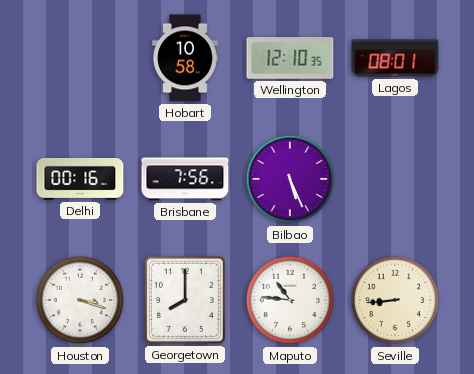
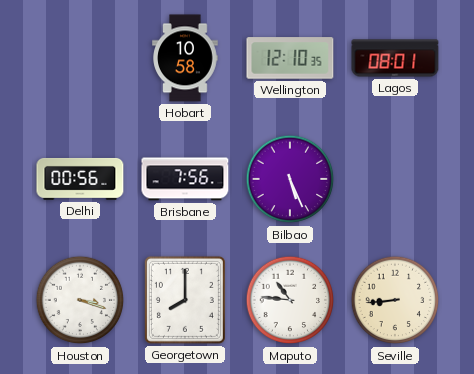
Delhi: 00:16 -> 00:56
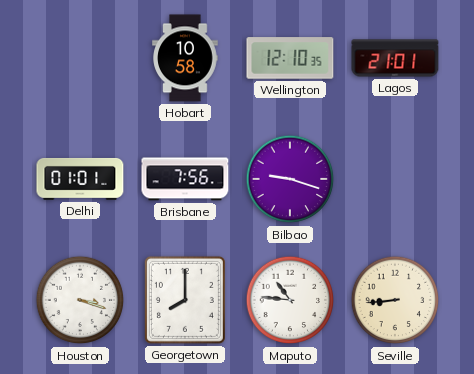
Lagos: 08:01 -> 21:01
Delhi: 00:56 -> 01:01
Bilbao: 5:26 -> 9:18
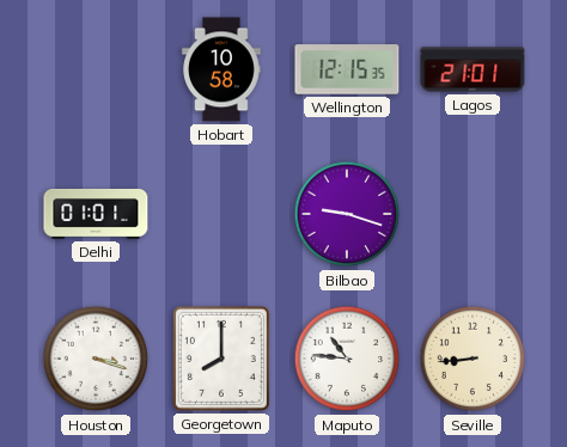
Wellington: 12:10 -> 12:15
Brisbane: 7:56 -> none
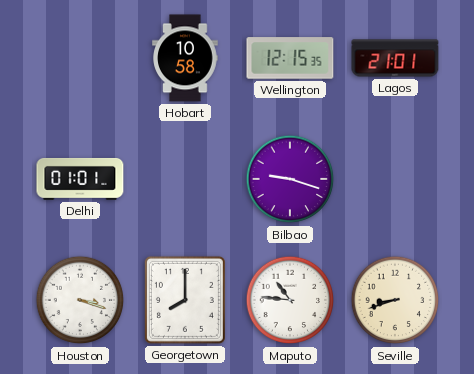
Seville: 8:44 -> 8:42
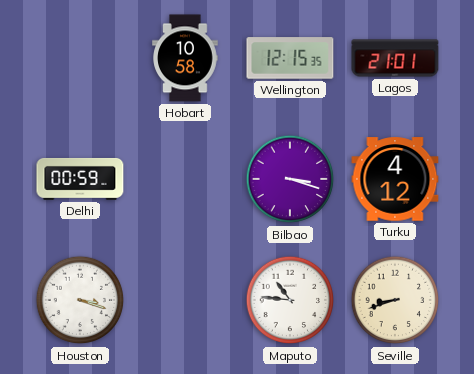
Delhi: 01:01 -> 00:59
Bilbao: 9:18 -> 3:18
Turku: none -> 4:12
Georgetown: 8:00 -> none
